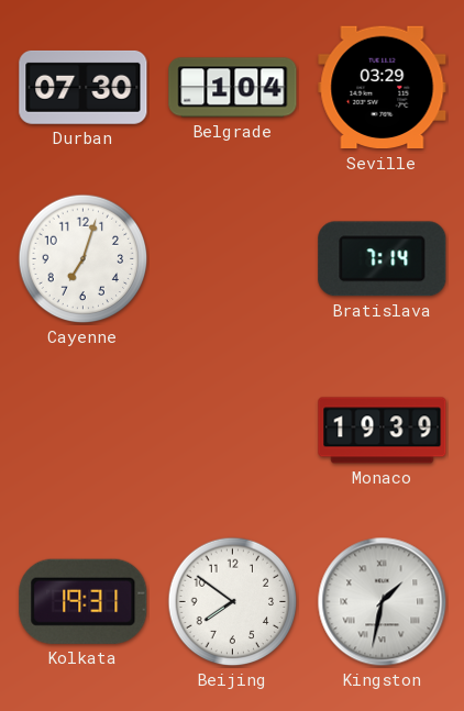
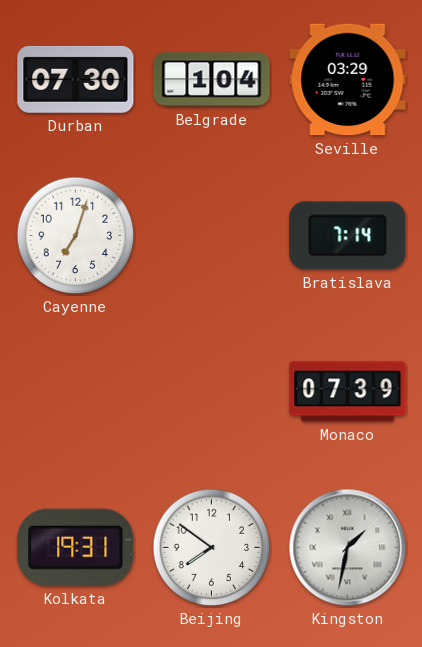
Monaco: 19:39 -> 07:39
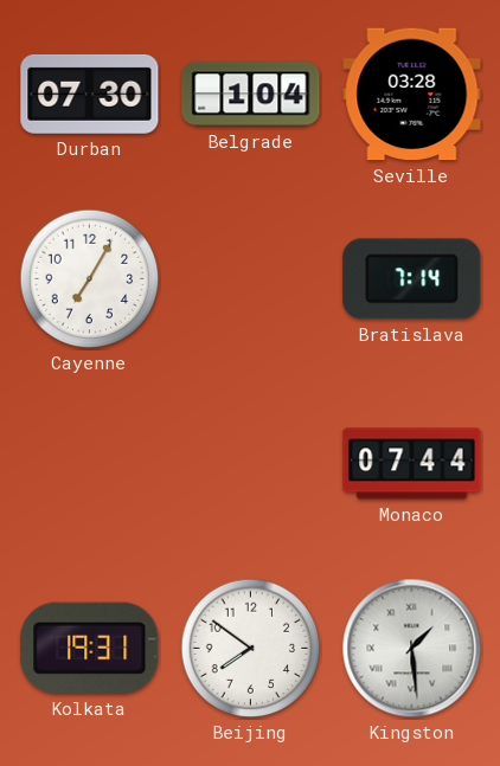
Seville: 03:29 -> 03:28
Cayenne: 7:03 -> 7:05
Monaco: 07:39 -> 07:44
Kingston: 1:32 -> 1:29
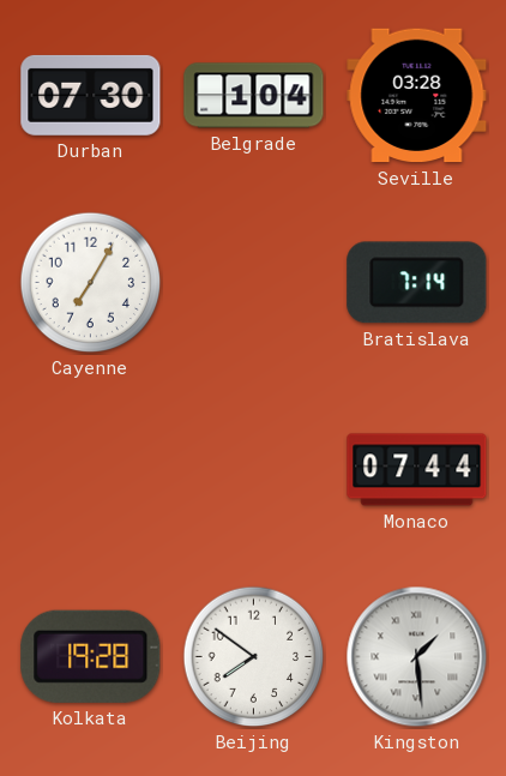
Kolkata: 19:31 -> 19:28
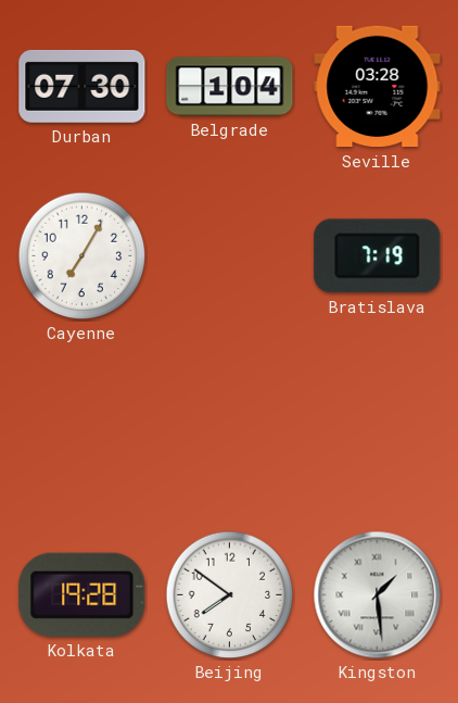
Bratislava: 7:14 -> 7:19
Monaco: 07:44 -> none
